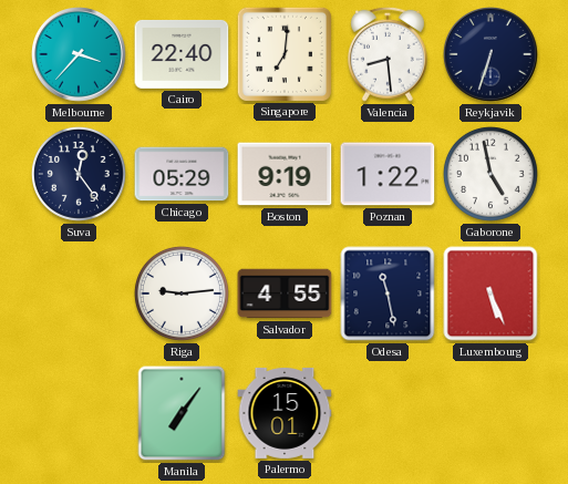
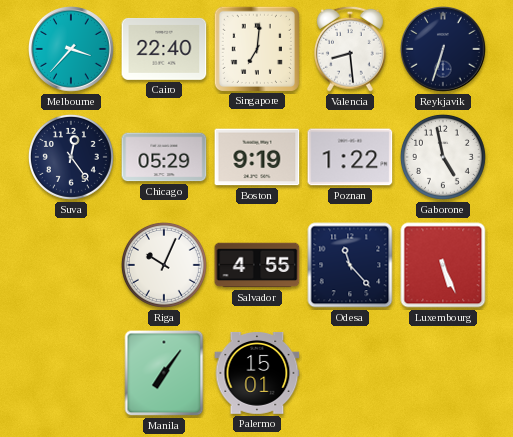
Riga: 9:14 -> 10:04
Odesa: 11:28 -> 11:23
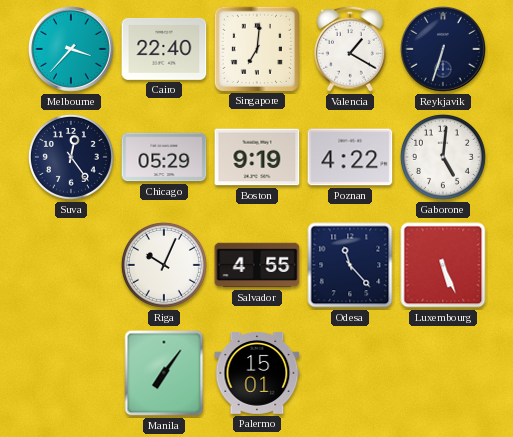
Valencia: 8:29 -> 1:20
Poznan: 1:22 -> 4:22
Gaborone: 4:58 -> 5:01
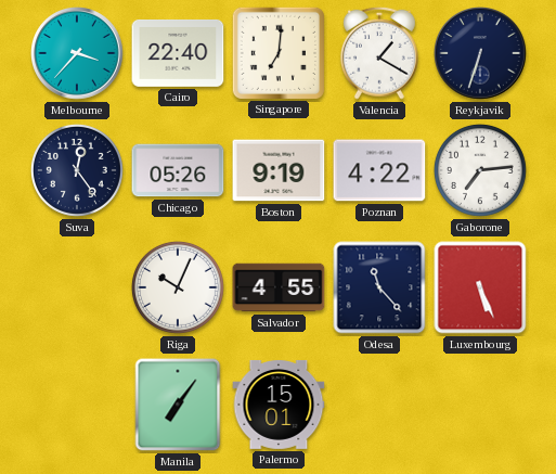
Chicago: 05:29 -> 05:26
Gaborone: 5:01 -> 7:14
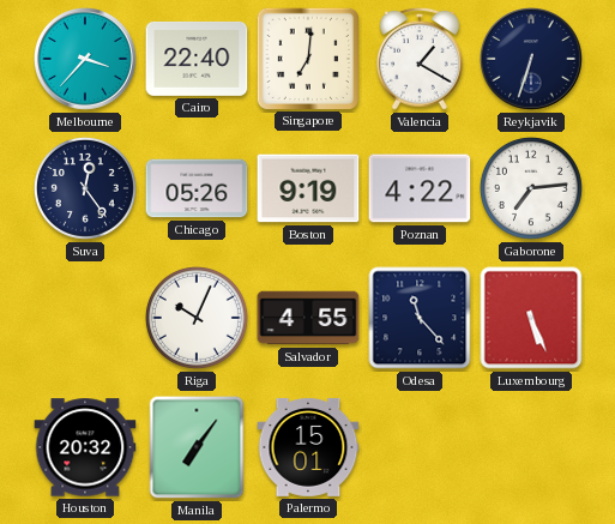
Houston: none -> 20:32
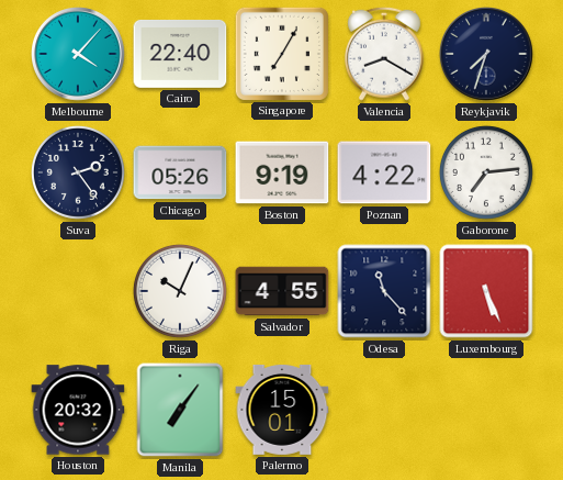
Melbourne: 3:37 -> 4:07
Singapore: 7:01 -> 7:05
Valencia: 1:20 -> 8:20
Reykjavik: 6:33 -> 7:33
Suva: 12:24 -> 2:24
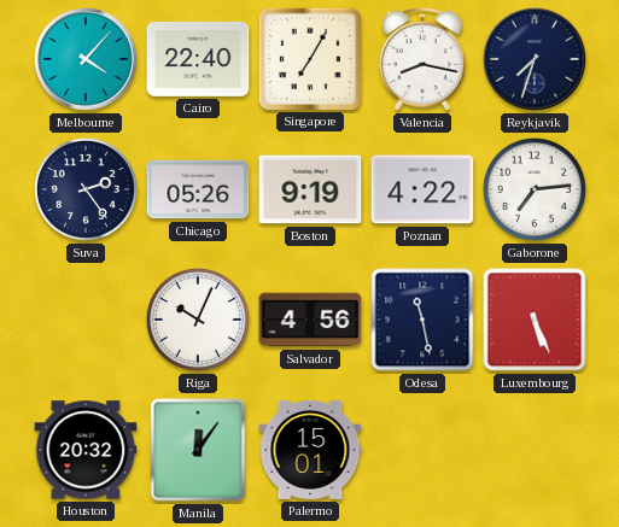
Valencia: 8:20 -> 8:17
Salvador: 4:55 -> 4:56
Odesa: 11:23 -> 11:28
Manila: 7:06 -> 12:06
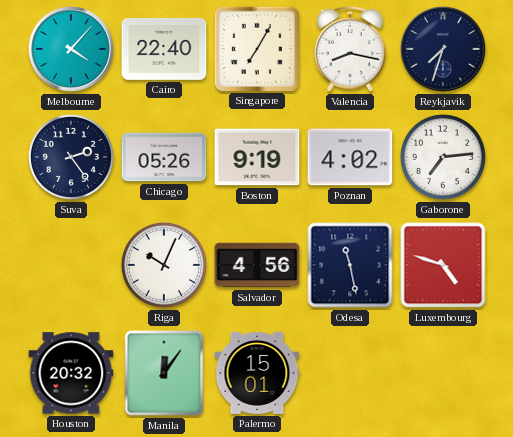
Poznan: 4:22 -> 4:02
Luxembourg: 5:26 -> 4:48
